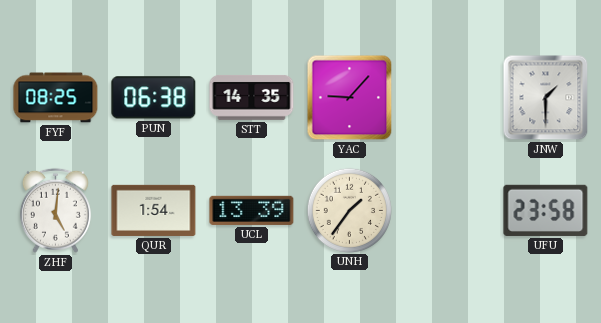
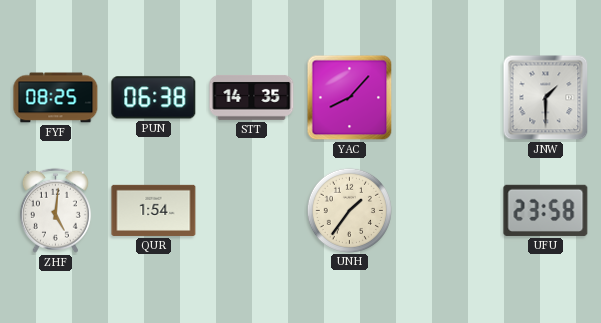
YAC: 9:07 -> 8:07
UCL: 13:39 -> none
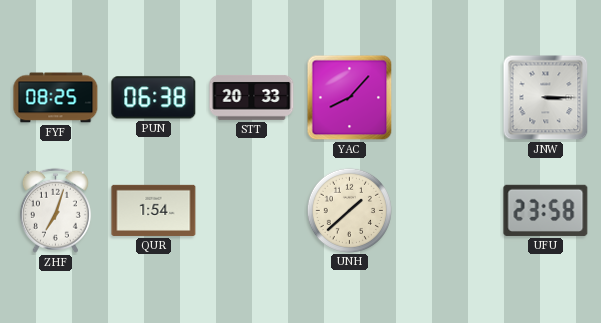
STT: 14:35 -> 20:33
JNW: 1:30 -> 3:15
ZHF: 5:01 -> 7:03
UNH: 1:36 -> 1:38
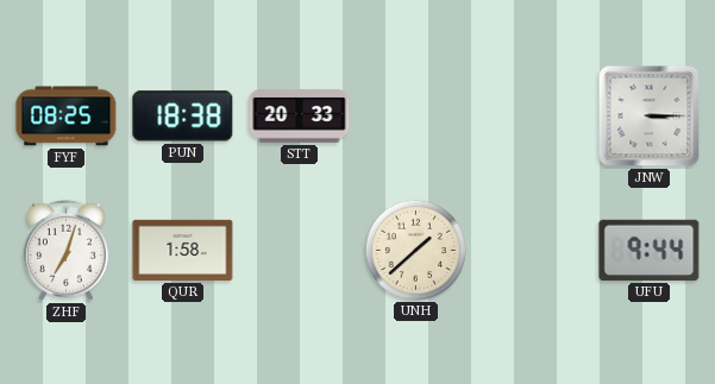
PUN: 06:38 -> 18:38
YAC: 8:07 -> none
QUR: 1:54 -> 1:58
UFU: 23:58 -> 9:44
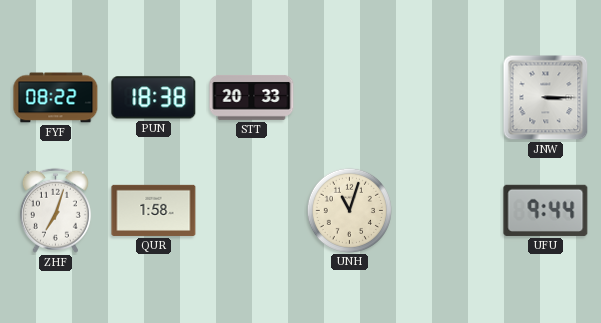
FYF: 08:25 -> 08:22
UNH: 1:38 -> 11:03
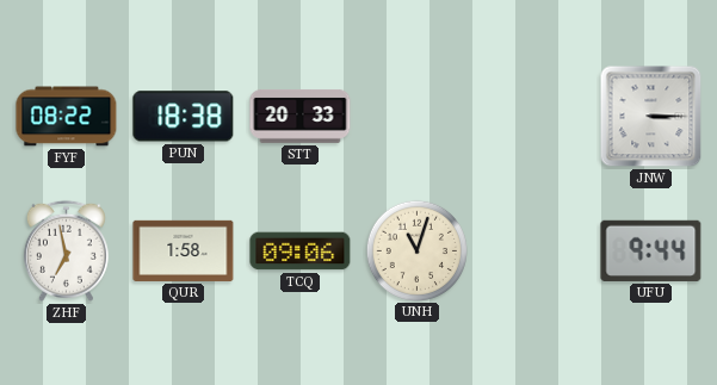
ZHF: 7:03 -> 6:58
TCQ: none -> 09:06
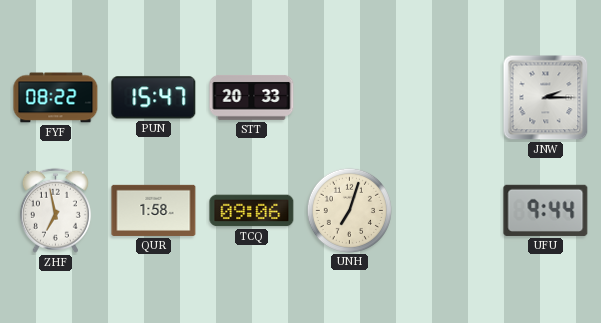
PUN: 18:38 -> 15:47
JNW: 3:15 -> 2:15
UNH: 11:03 -> 7:03
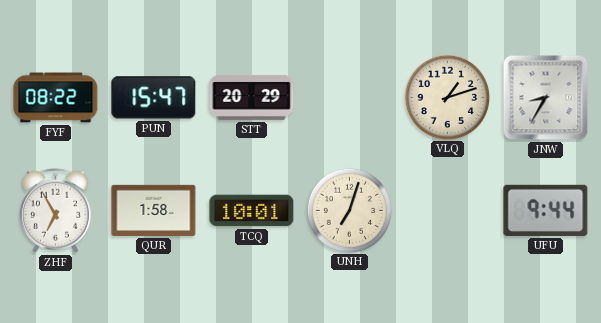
STT: 20:33 -> 20:29
VLQ: none -> 1:12
JNW: 2:15 -> 8:35
ZHF: 6:58 -> 6:55
TCQ: 09:06 -> 10:01
